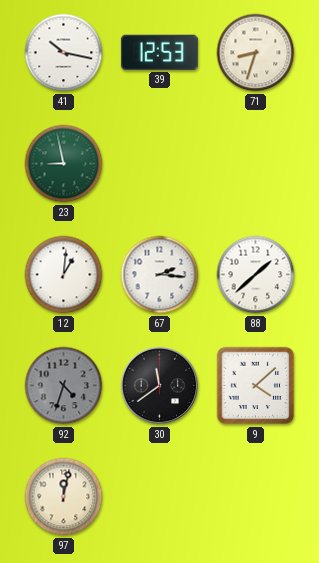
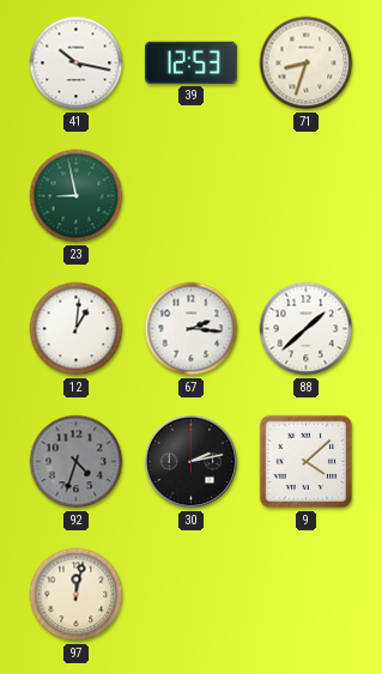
30: 11:39 -> 2:13
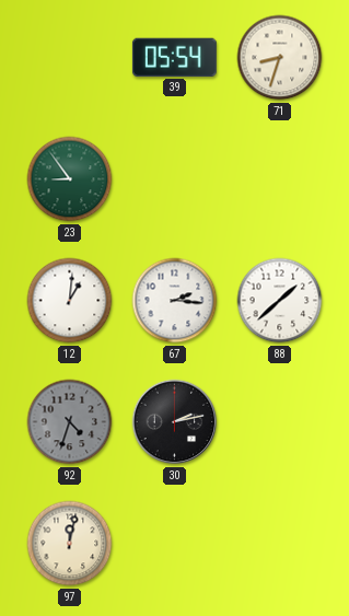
41: 10:17 -> none
39: 12:53 -> 05:54
23: 8:58 -> 8:54
9: 4:08 -> none
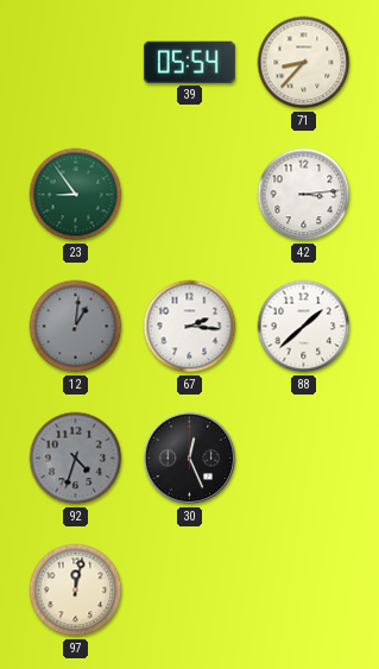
71: 8:33 -> 8:37
42: none -> 3:14
12 dial: white -> grey
30: 2:13 -> 12:26
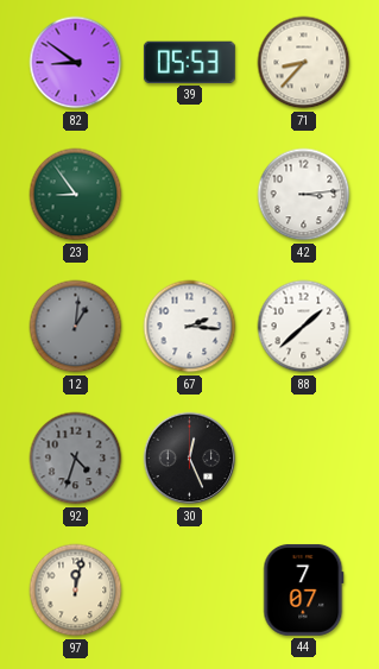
82: none -> 8:51
39: 05:54 -> 05:53
44: none -> 7:07
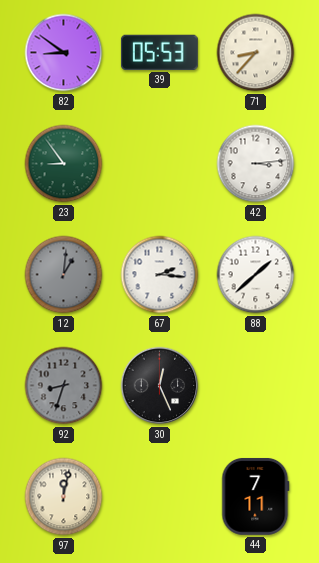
92: 4:33 -> 8:33
44: 7:07 -> 7:11
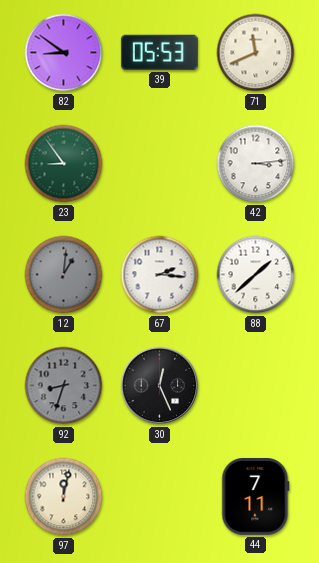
71: 8:37 -> 11:41
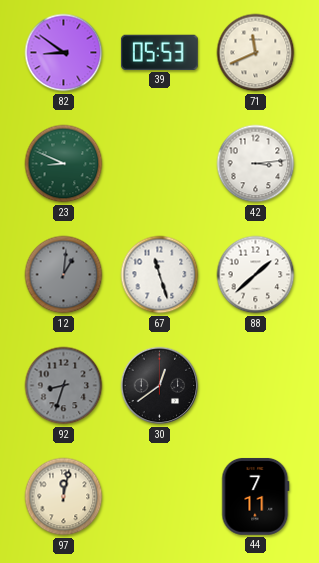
23: 8:54 -> 8:49
67: 2:16 -> 11:27
30: 12:26 -> 12:39
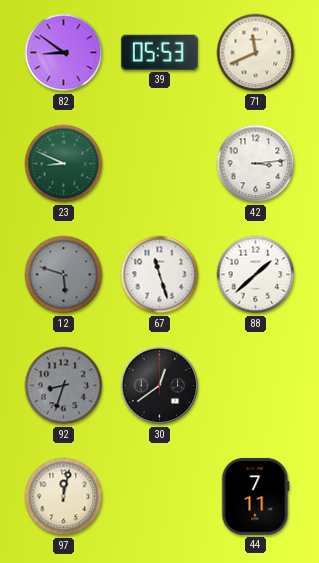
12: 1:01 -> 5:48
